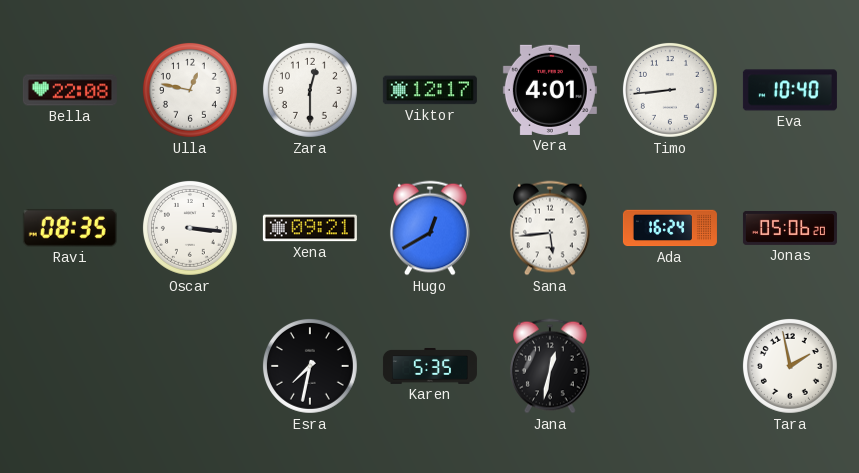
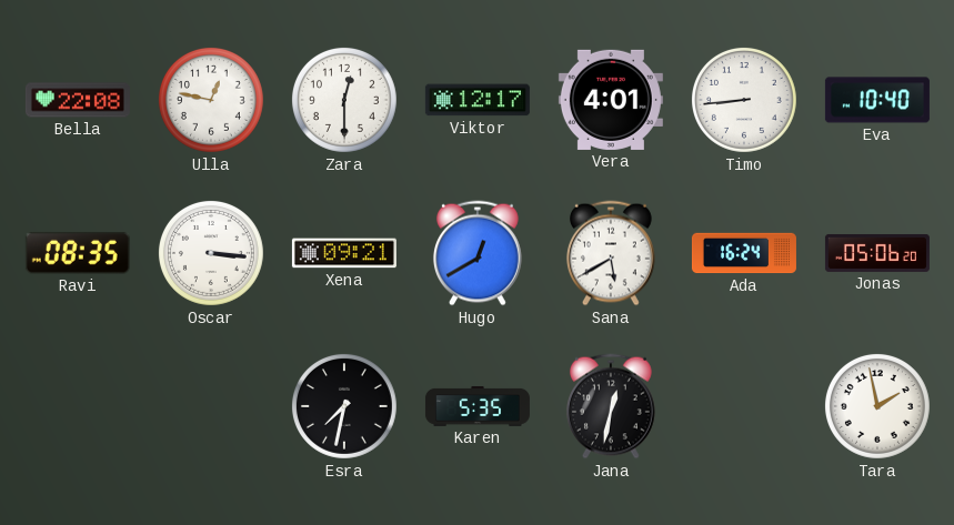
Sana: 5:44 -> 5:40
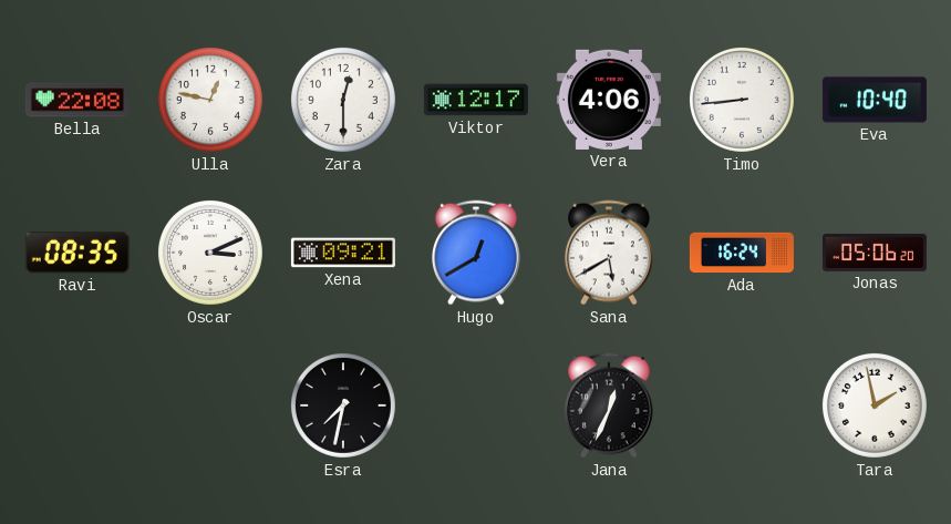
Vera: 4:01 -> 4:06
Oscar: 3:16 -> 3:11
Karen: 5:35 -> none
Jana: 12:32 -> 12:34
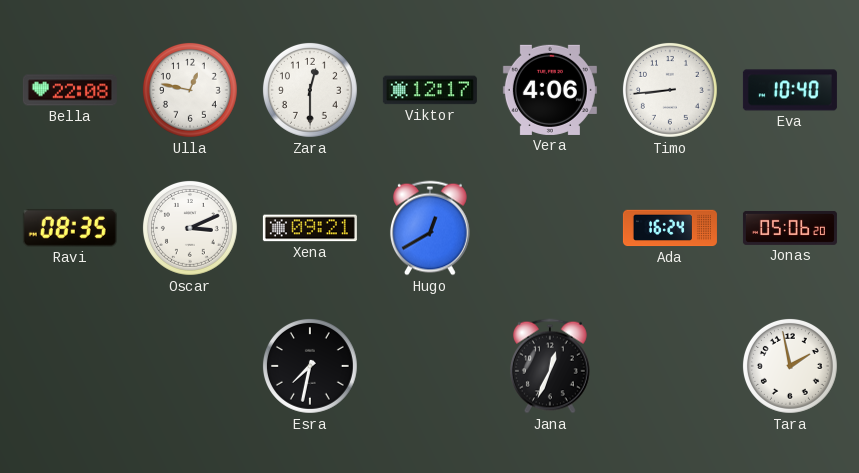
Sana: 5:40 -> none
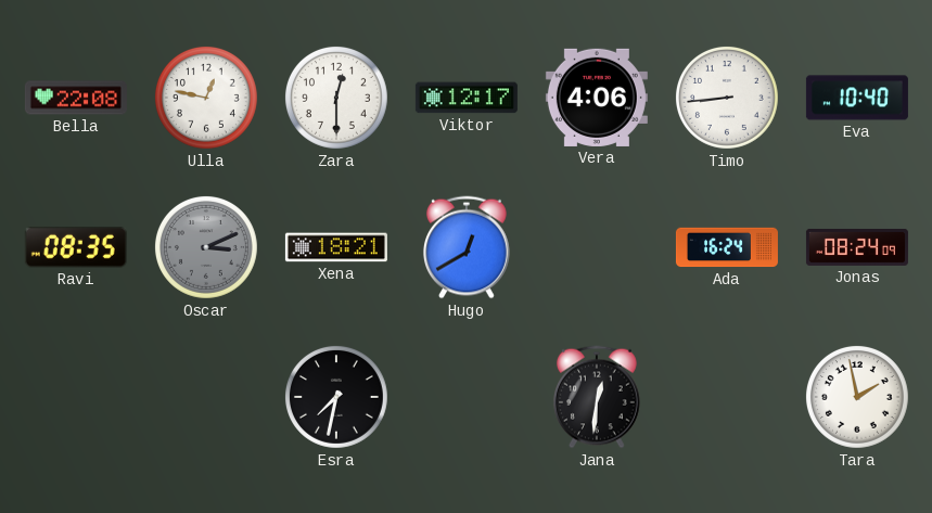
Oscar dial: white -> grey
Xena: 09:21 -> 18:21
Jonas: 05:06 -> 08:24
Jana: 12:34 -> 12:31
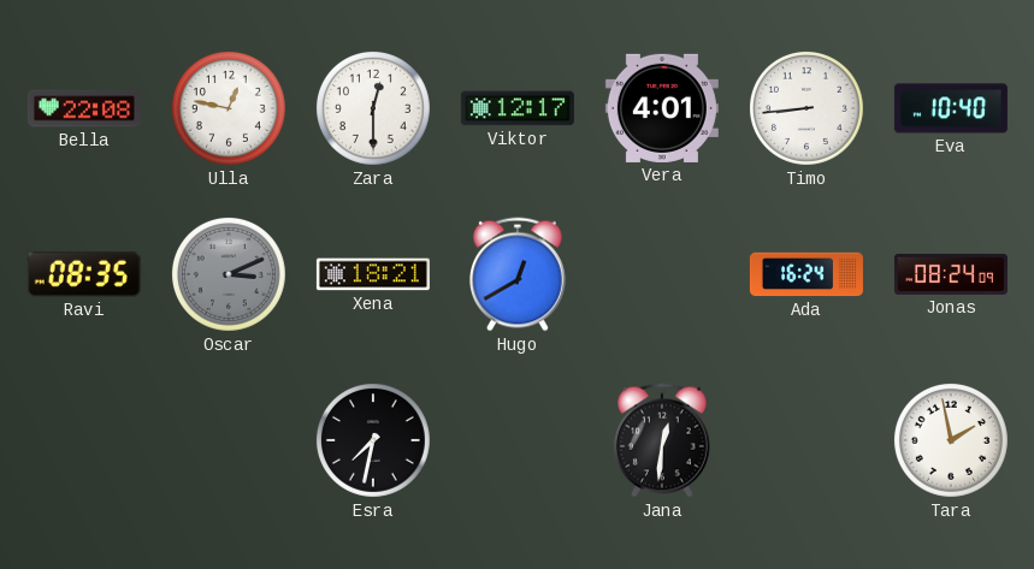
Vera: 4:06 -> 4:01
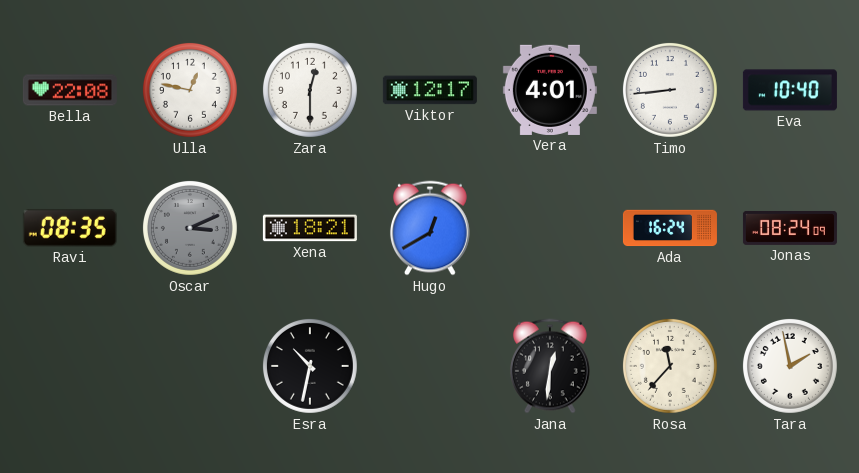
Esra: 7:32 -> 10:32
Rosa: none -> 11:37
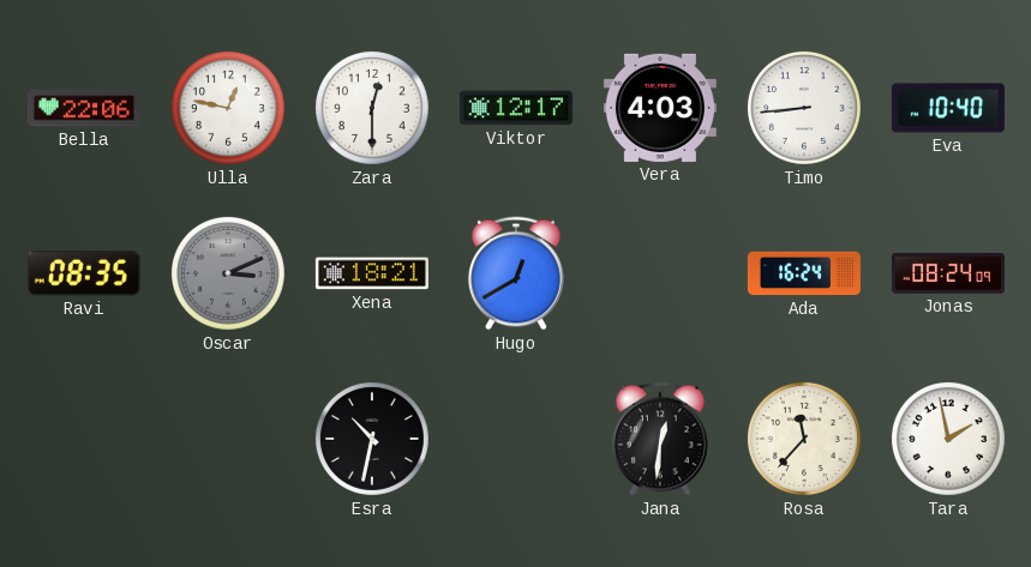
Bella: 22:08 -> 22:06
Vera: 4:01 -> 4:03
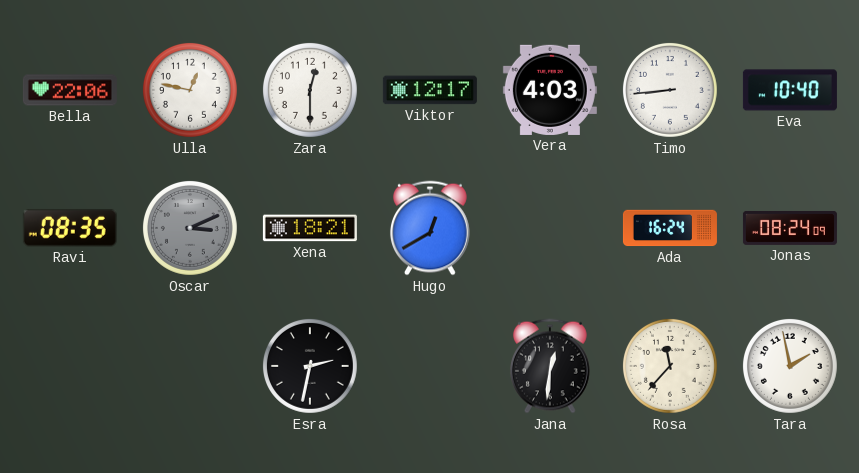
Esra: 10:32 -> 2:32
